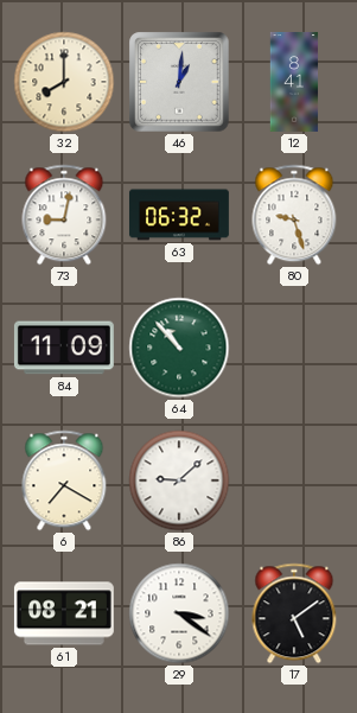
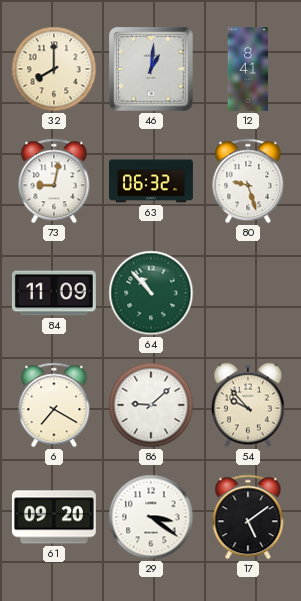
54: none -> 9:53
61: 08:21 -> 09:20
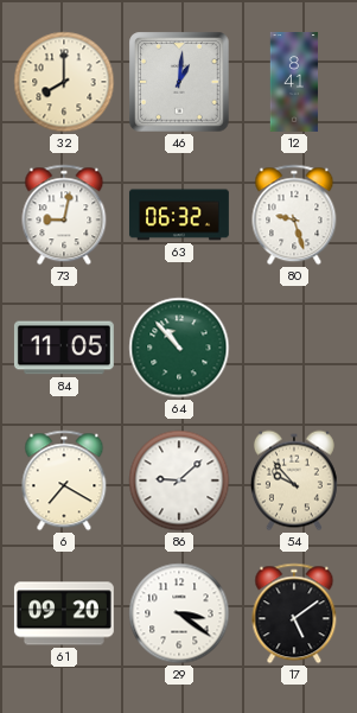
84: 11:09 -> 11:05
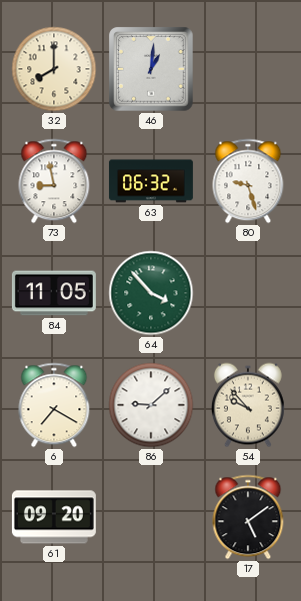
12: 8:41 -> none
73: 9:02 -> 8:58
64: 10:53 -> 3:53
29: 3:21 -> none
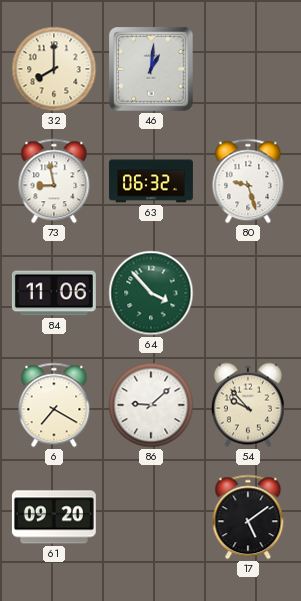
84: 11:05 -> 11:06
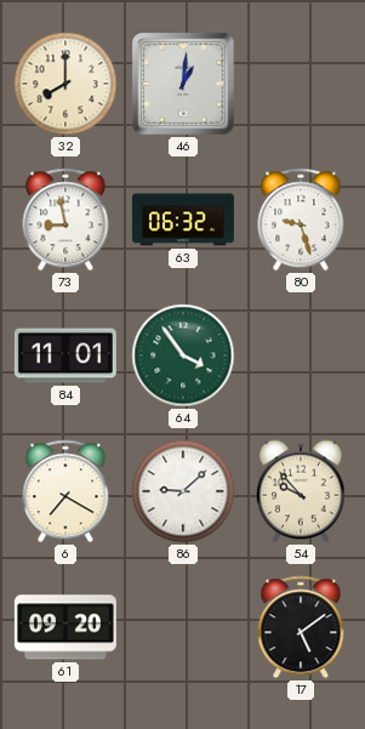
84: 11:06 -> 11:01
64: 3:53 -> 3:54
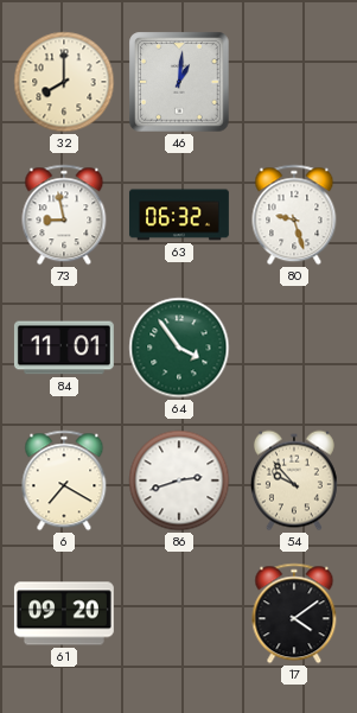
86: 9:08 -> 2:42
17: 5:09 -> 4:09
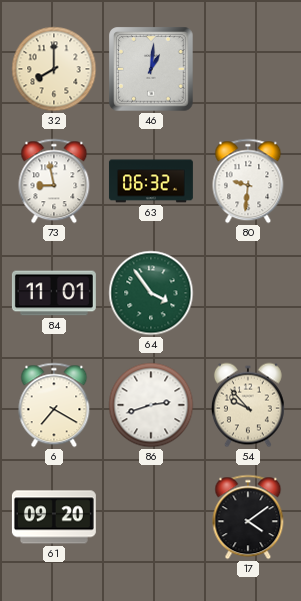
80: 9:27 -> 9:31
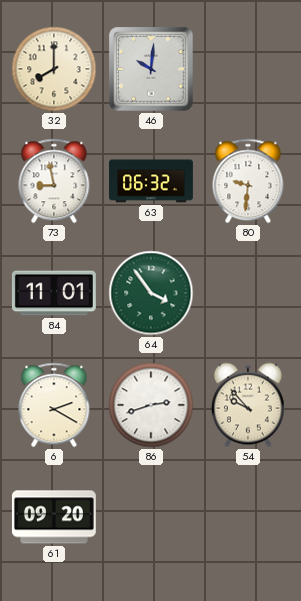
46: 1:01 -> 10:01
6: 7:20 -> 2:20
17: 4:09 -> none
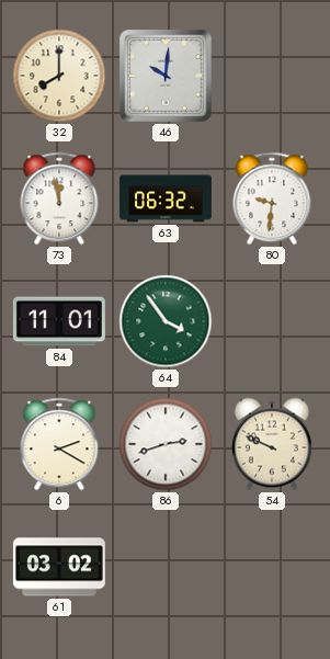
73: 8:58 -> 11:58
54: 9:53 -> 9:49
61: 09:20 -> 03:02
